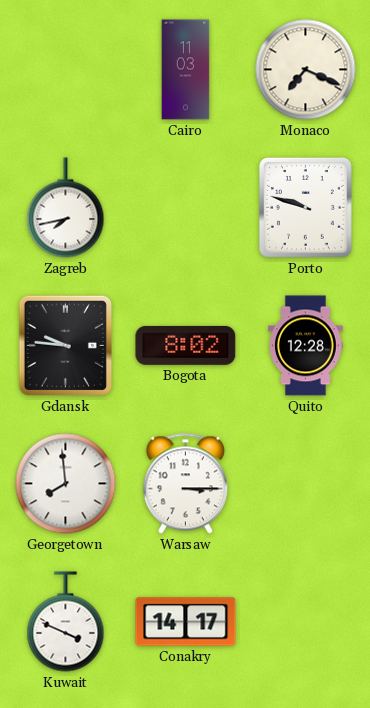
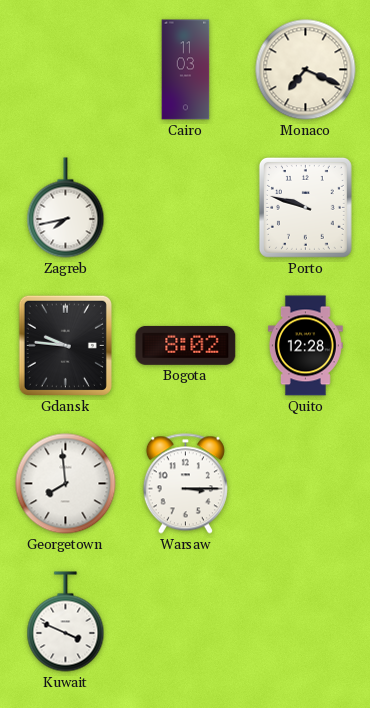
Conakry: 14:17 -> none
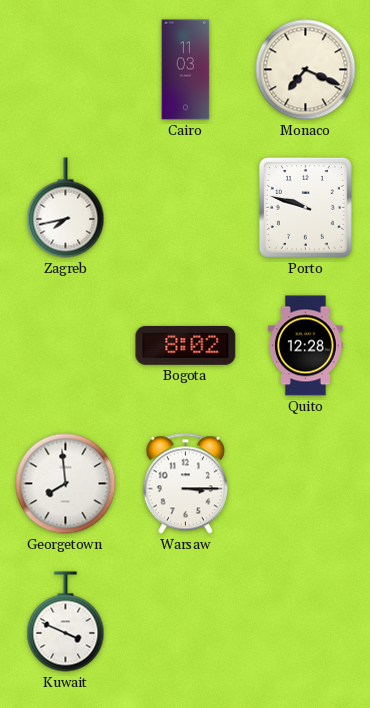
Gdansk: 9:46 -> none
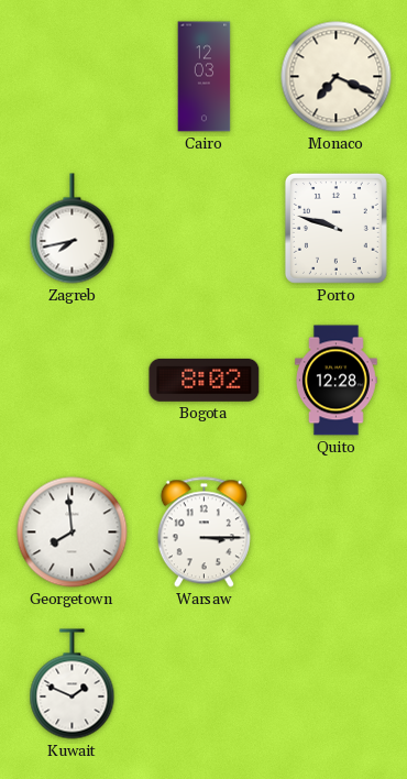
Cairo: 11:03 -> 12:03
Kuwait: 3:49 -> 1:49
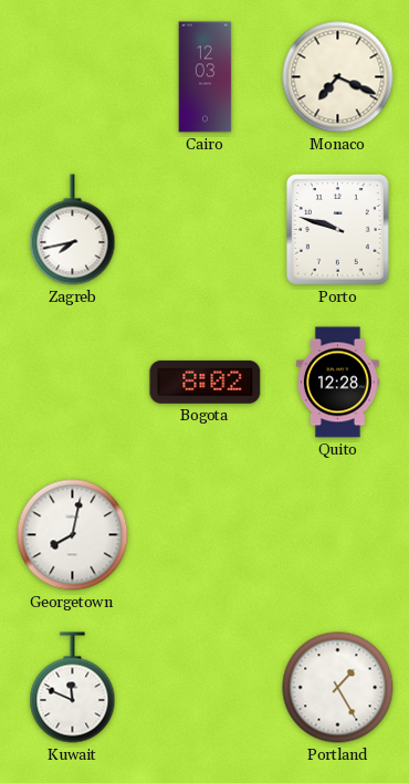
Georgetown: 7:59 -> 8:02
Warsaw: 3:15 -> none
Kuwait: 1:49 -> 11:49
Portland: none -> 1:25
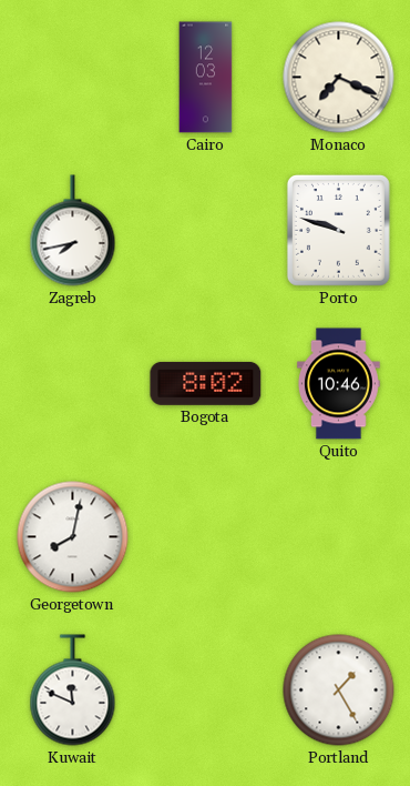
Quito: 12:28 -> 10:46
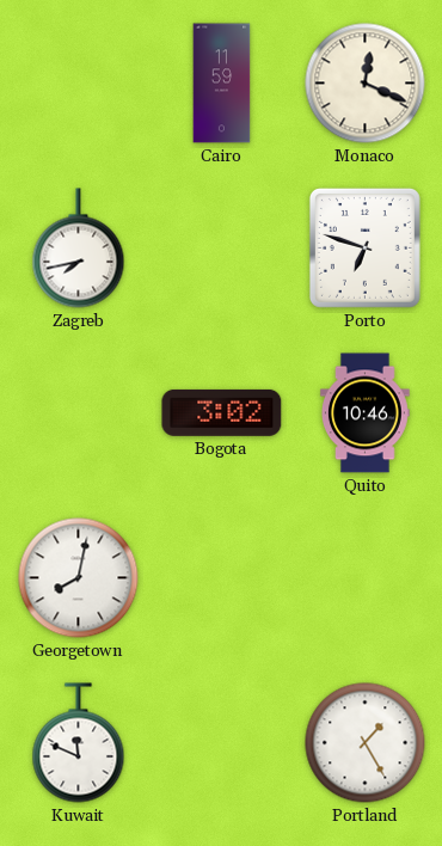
Cairo: 12:03 -> 11:59
Monaco: 7:19 -> 12:19
Porto: 9:48 -> 6:48
Bogota: 8:02 -> 3:02
